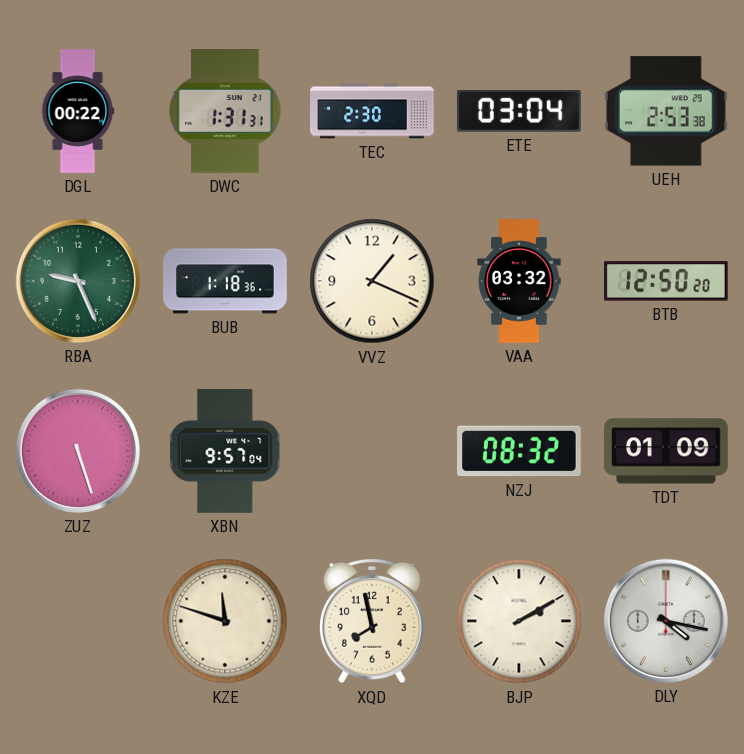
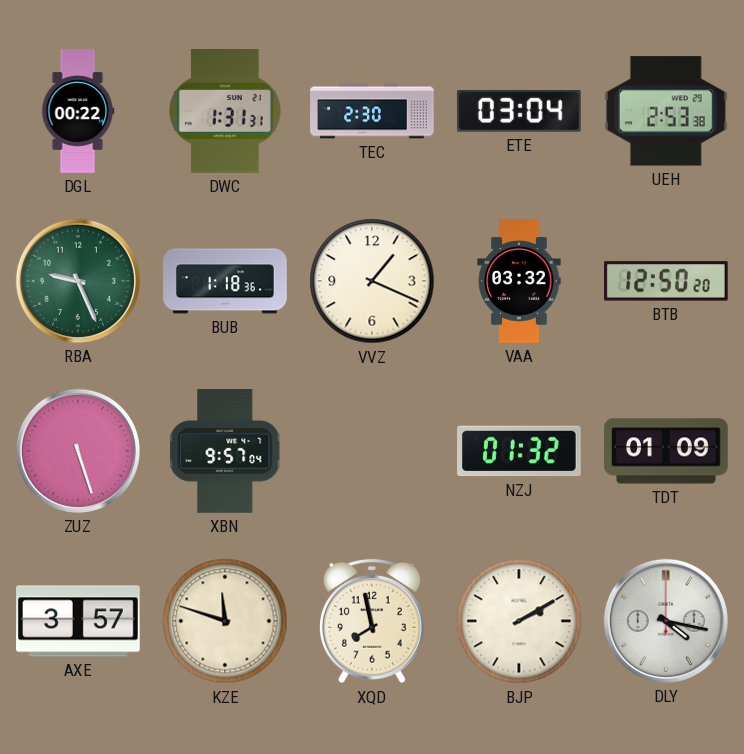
NZJ: 08:32 -> 01:32
AXE: none -> 3:57
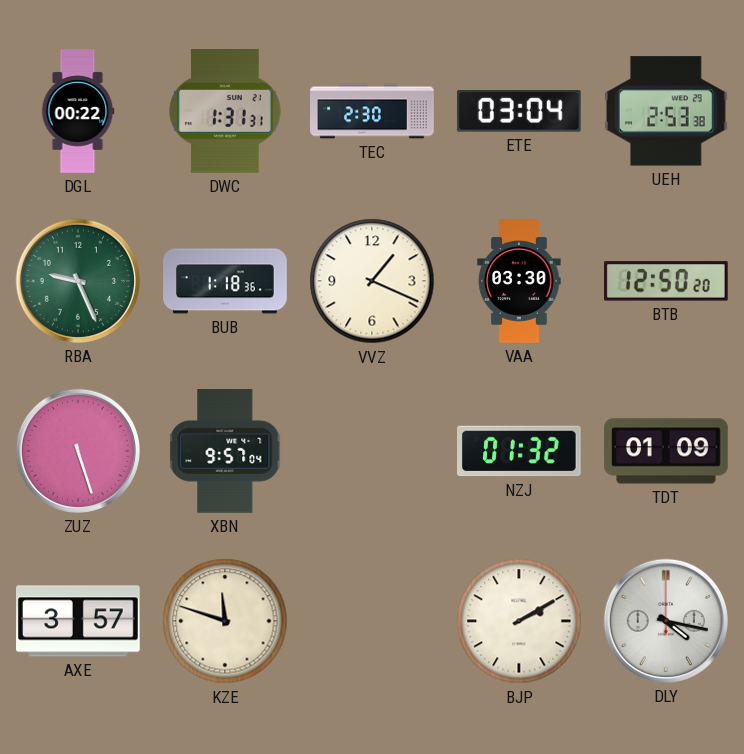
VAA: 03:32 -> 03:30
XQD: 7:58 -> none
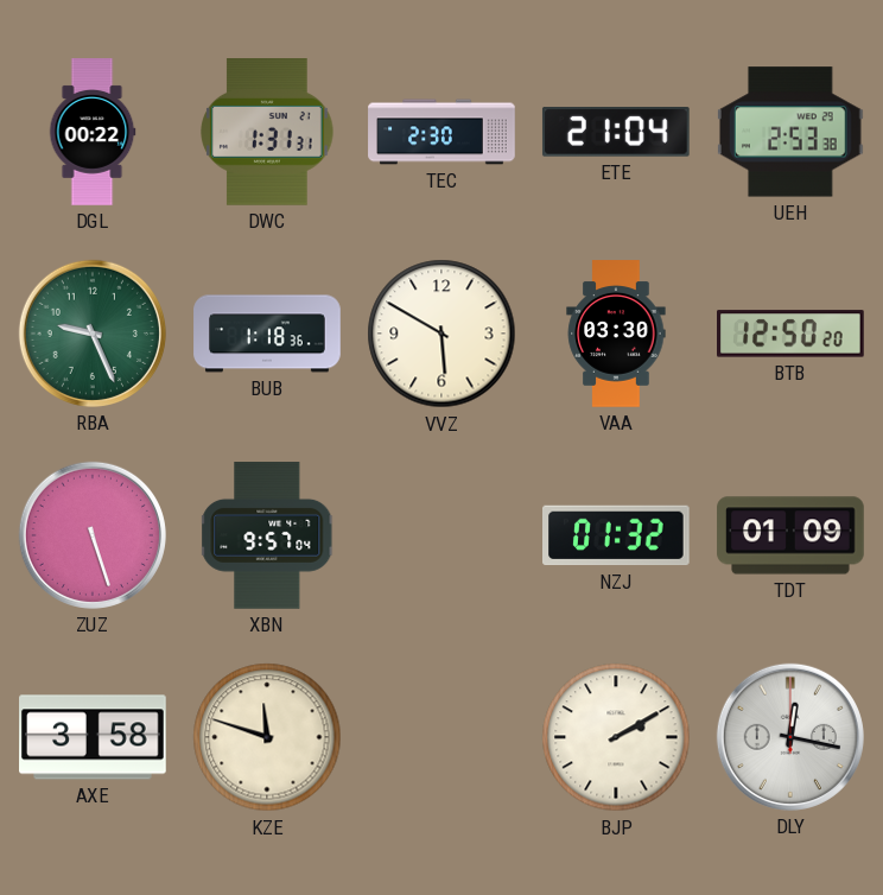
ETE: 03:04 -> 21:04
VVZ: 1:19 -> 5:50
AXE: 3:57 -> 3:58
DLY: 4:17 -> 12:17
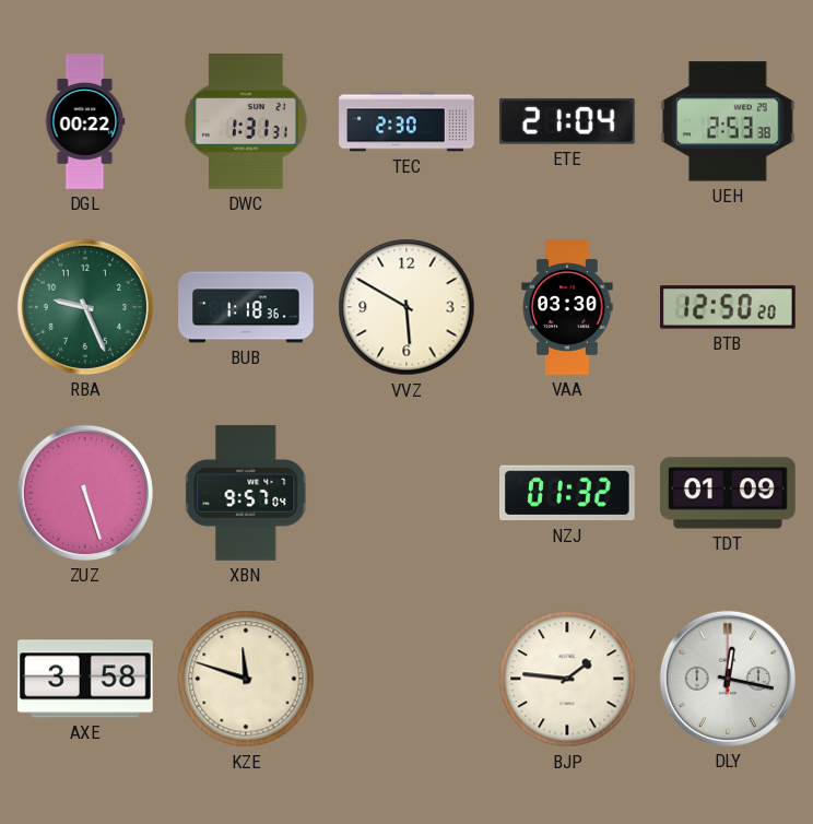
BJP: 2:10 -> 1:46
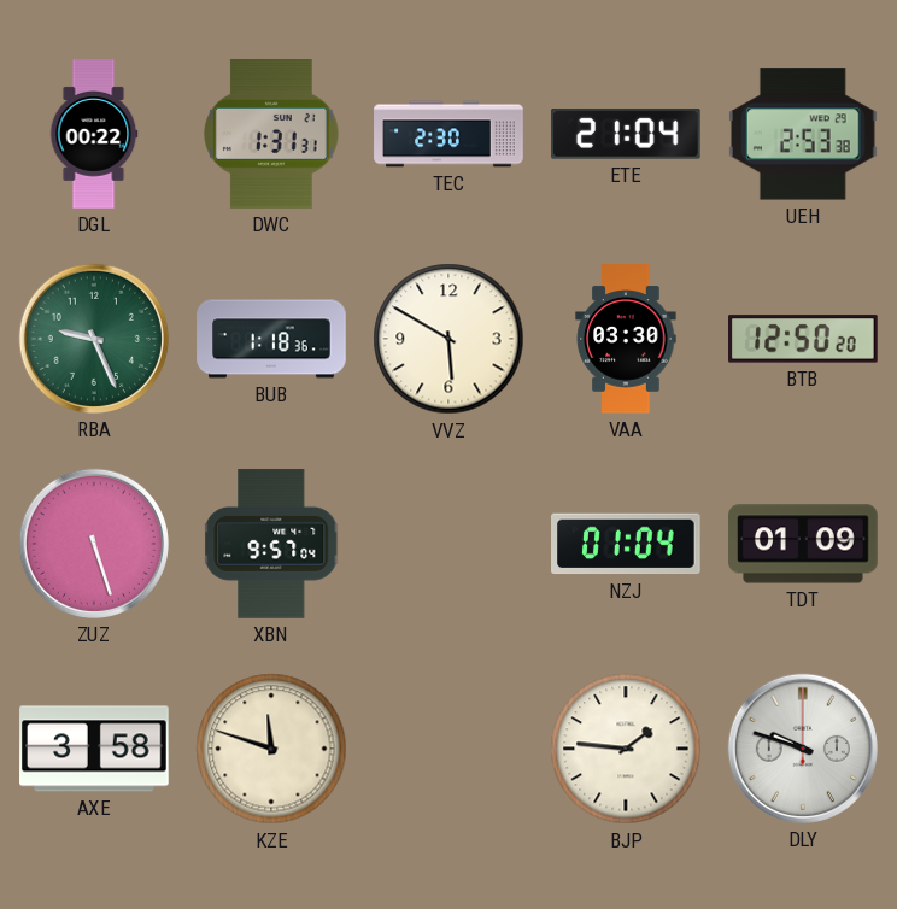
NZJ: 01:32 -> 01:04
DLY: 12:17 -> 9:48
